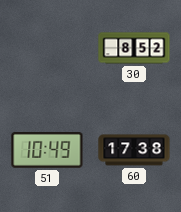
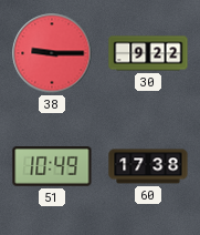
38: none -> 9:15
30: 8:52 -> 9:22
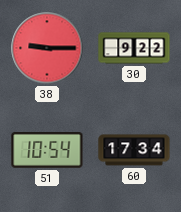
51: 10:49 -> 10:54
60: 17:38 -> 17:34
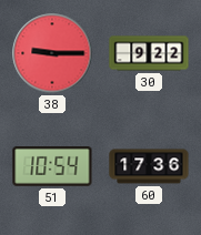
60: 17:34 -> 17:36
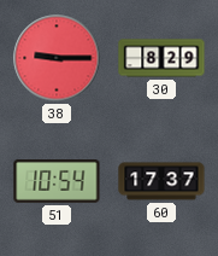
30: 9:22 -> 8:29
60: 17:36 -> 17:37
